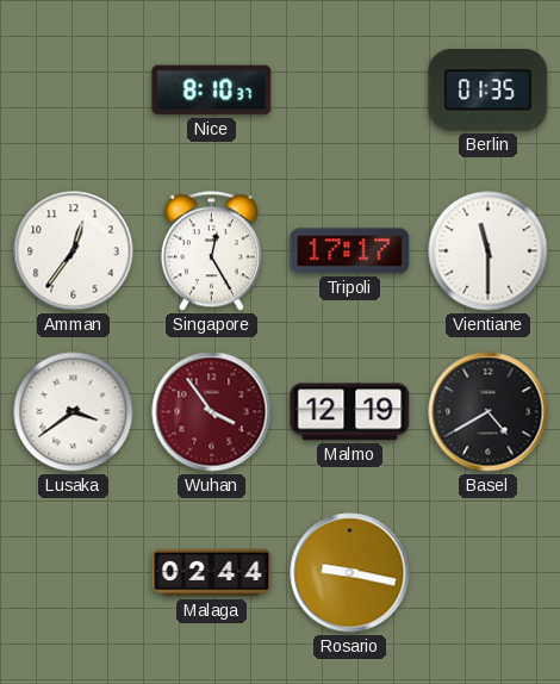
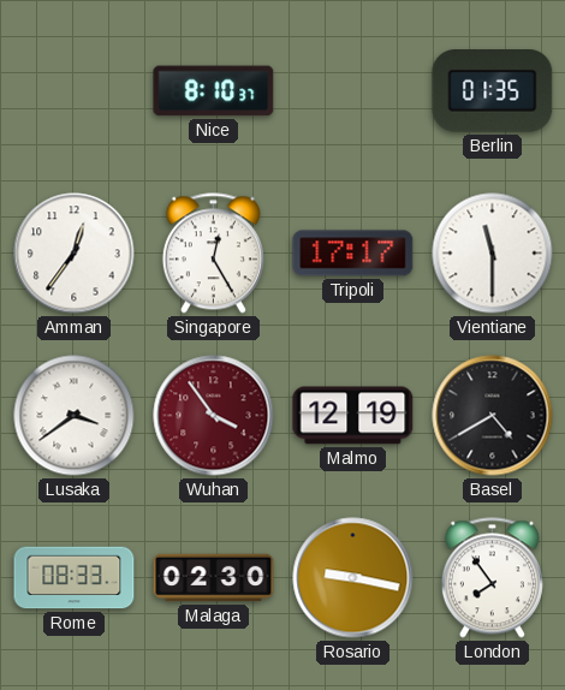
Rome: none -> 08:33
Malaga: 02:44 -> 02:30
London: none -> 7:54
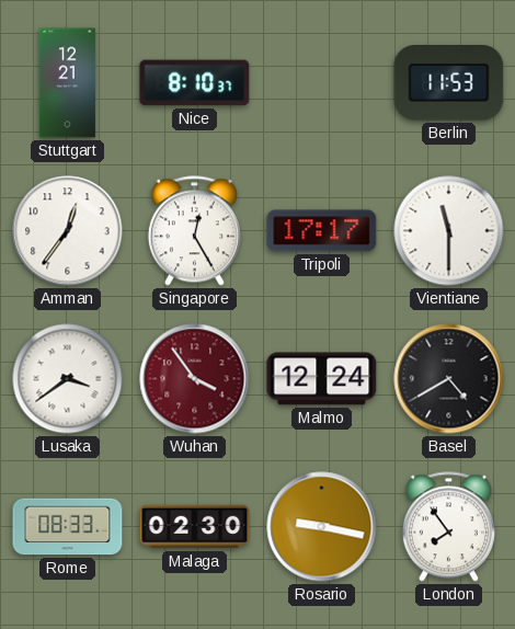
Stuttgart: none -> 12:21
Berlin: 01:35 -> 11:53
Malmo: 12:19 -> 12:24
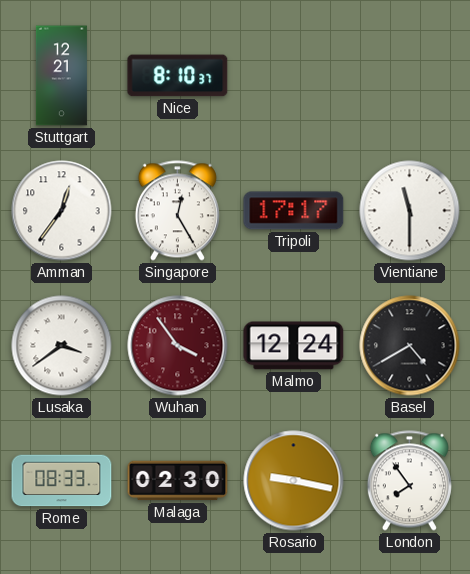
Berlin: 11:53 -> none
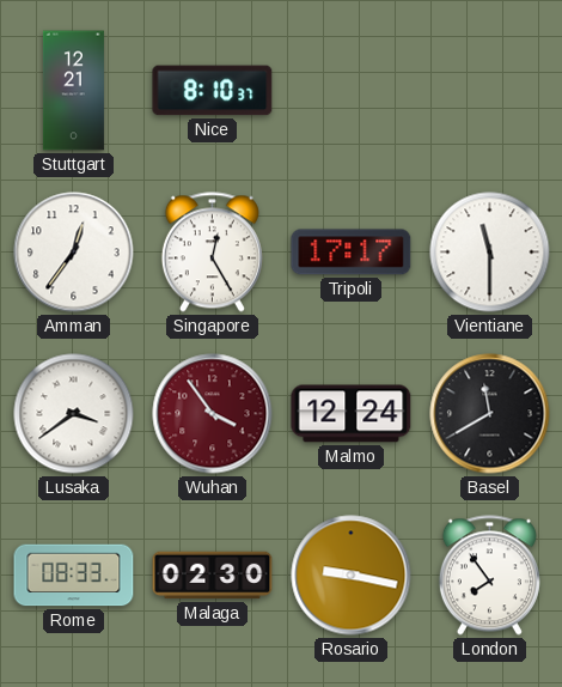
Basel: 4:40 -> 11:40
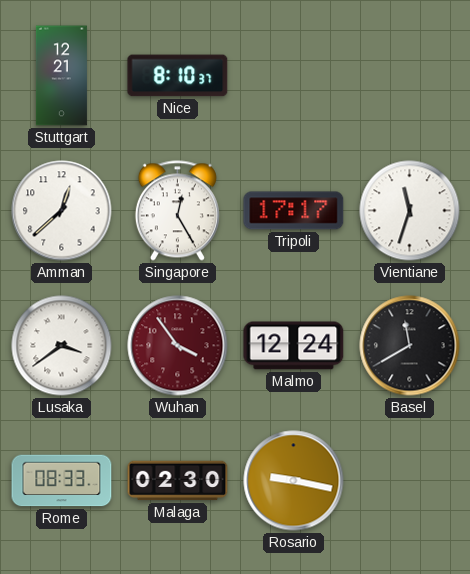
Amman: 12:36 -> 12:38
Vientiane: 11:30 -> 11:33
London: 7:54 -> none
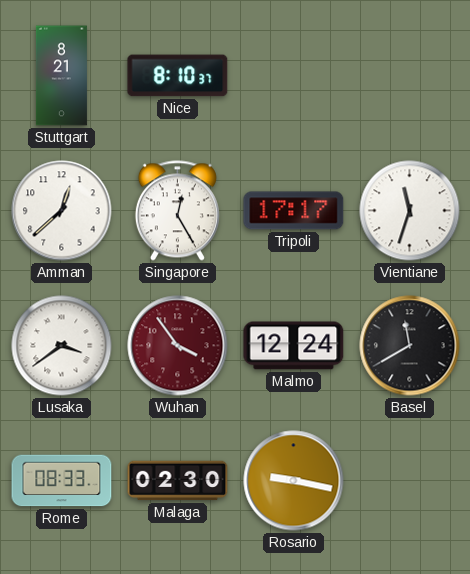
Stuttgart: 12:21 -> 8:21
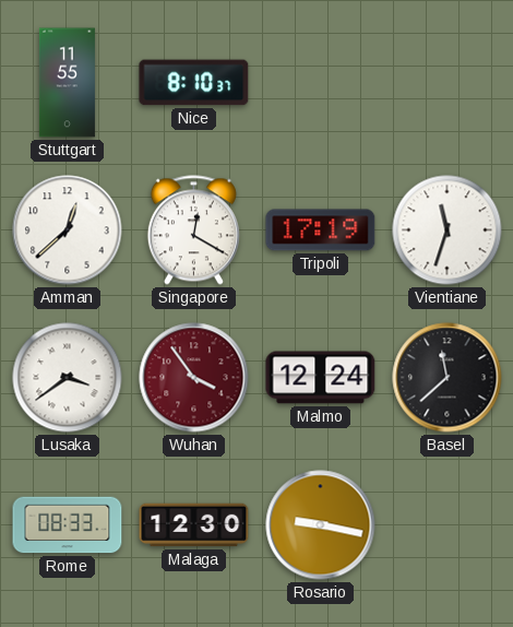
Stuttgart: 8:21 -> 11:55
Singapore: 12:25 -> 12:20
Tripoli: 17:17 -> 17:19
Basel: 11:40 -> 11:38
Malaga: 02:30 -> 12:30
